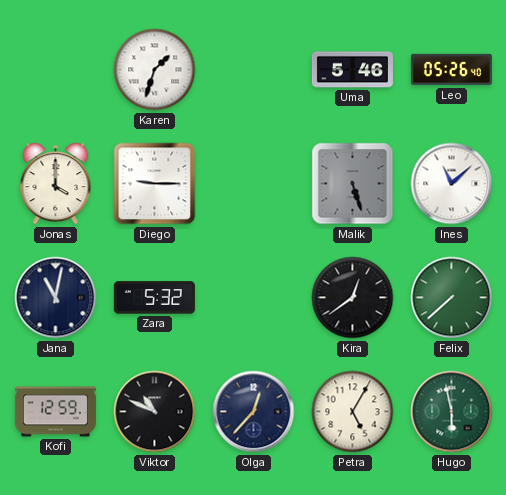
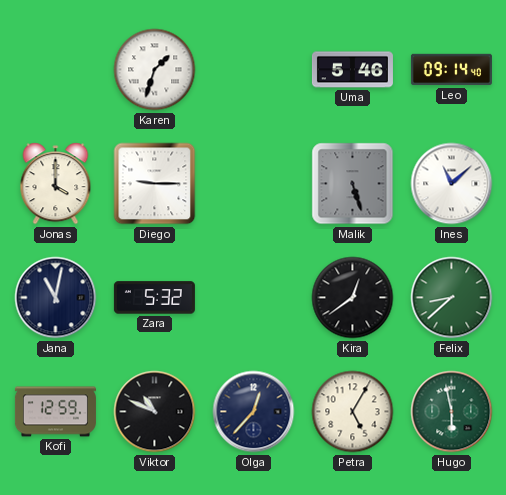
Leo: 05:26 -> 09:14
Felix: 7:38 -> 8:38
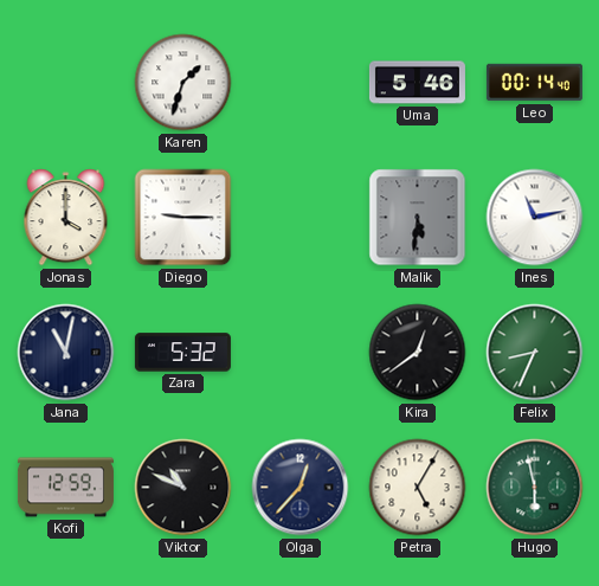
Leo: 09:14 -> 00:14
Malik: 5:27 -> 5:31
Ines: 11:08 -> 11:13
Felix: 8:38 -> 8:34
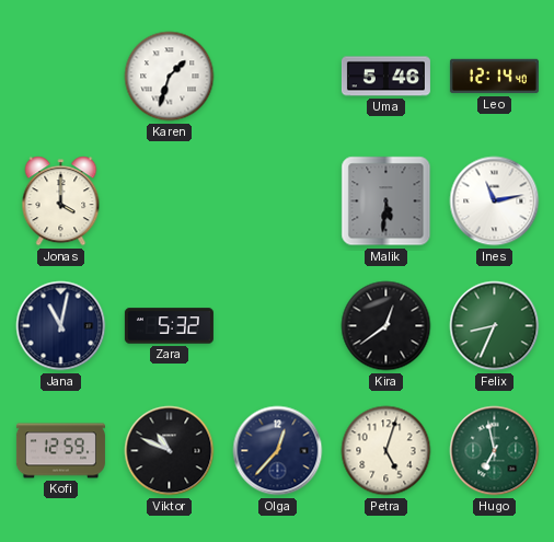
Leo: 00:14 -> 12:14
Diego: 9:15 -> none
Petra: 5:05 -> 5:03
Hugo: 5:58 -> 6:58
